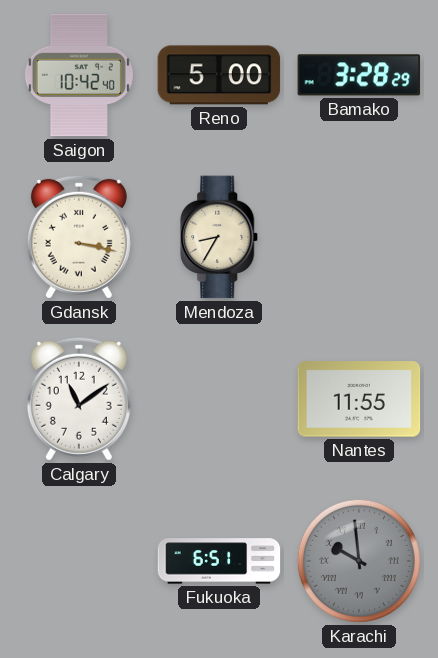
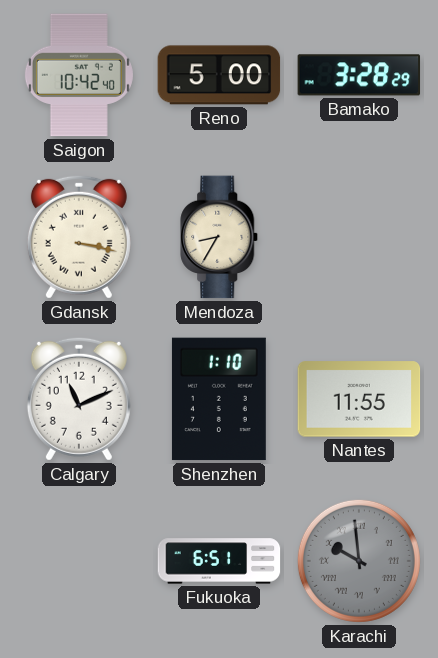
Calgary: 11:09 -> 11:11
Shenzhen: none -> 1:10
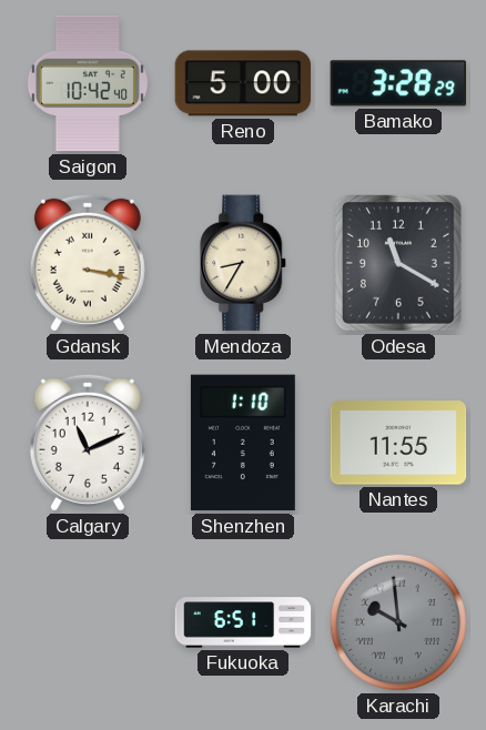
Odesa: none -> 11:20
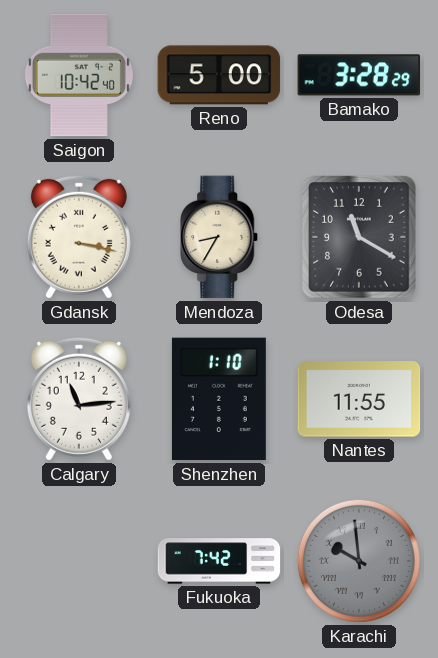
Calgary: 11:11 -> 11:14
Fukuoka: 6:51 -> 7:42
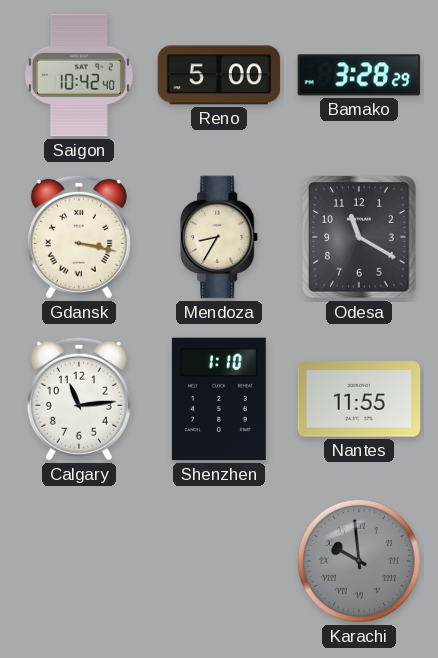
Fukuoka: 7:42 -> none
